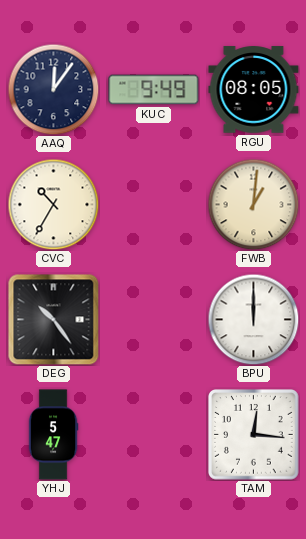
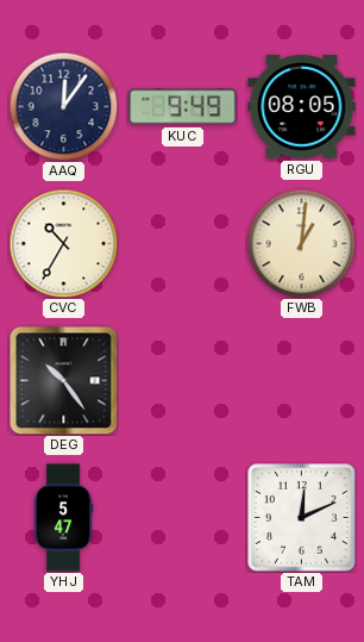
BPU: 12:00 -> none
TAM: 12:16 -> 12:11
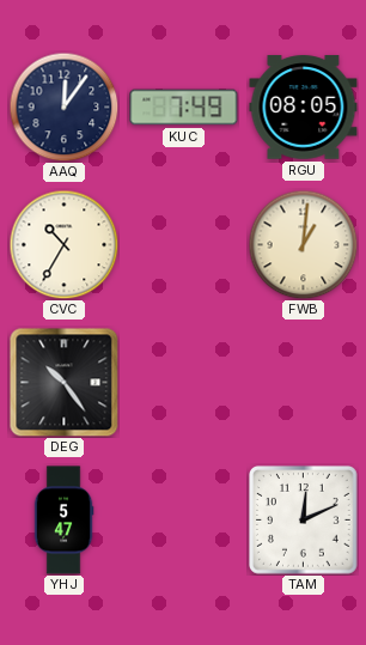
KUC: 9:49 -> 7:49
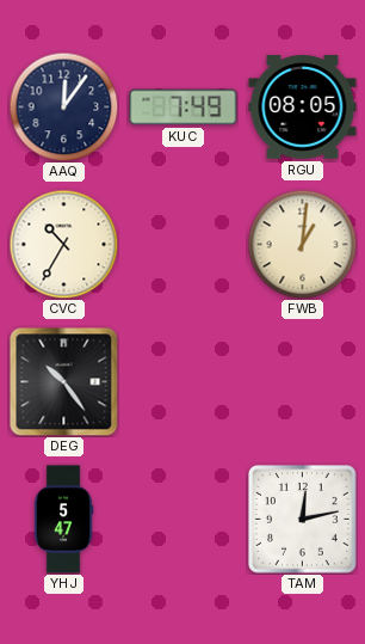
TAM: 12:11 -> 12:13
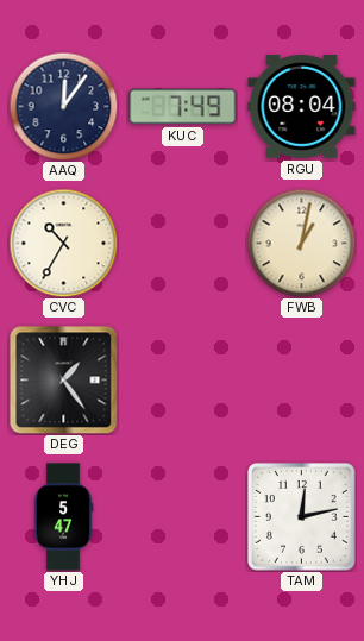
RGU: 08:05 -> 08:04
FWB: 1:01 -> 1:02
DEG: 10:24 -> 1:24
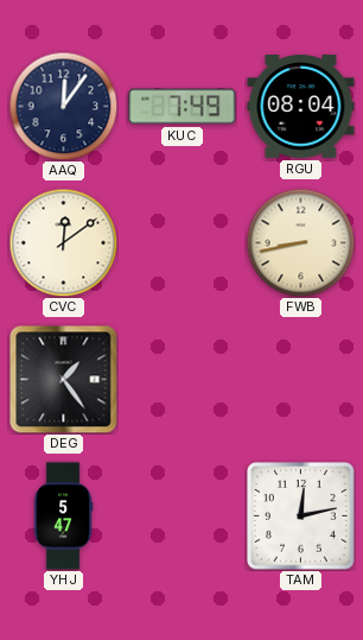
CVC: 10:35 -> 12:09
FWB: 1:02 -> 8:43
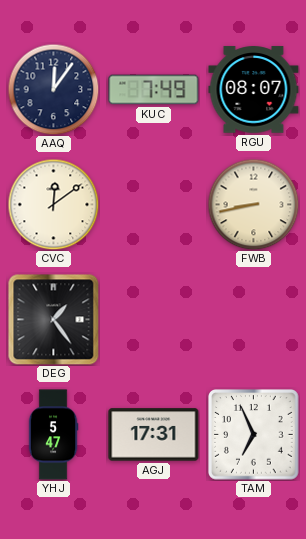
RGU: 08:04 -> 08:07
AGJ: none -> 17:31
TAM: 12:13 -> 6:56
